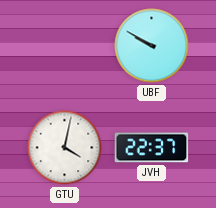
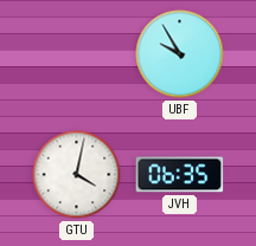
UBF: 9:50 -> 9:55
JVH: 22:37 -> 06:35
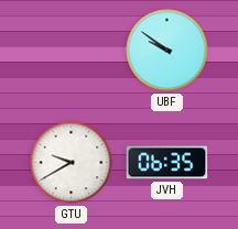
UBF: 9:55 -> 9:51
GTU: 4:02 -> 9:40
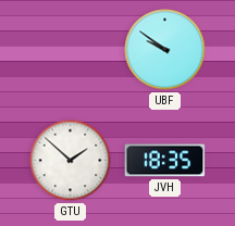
GTU: 9:40 -> 1:52
JVH: 06:35 -> 18:35
